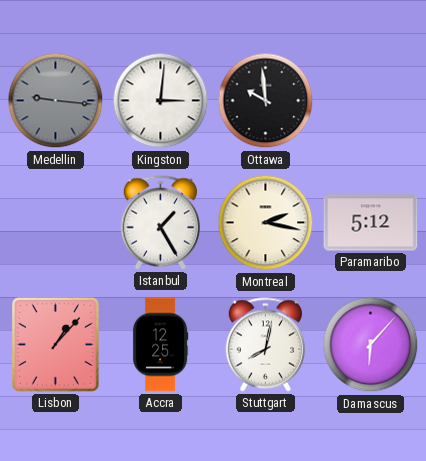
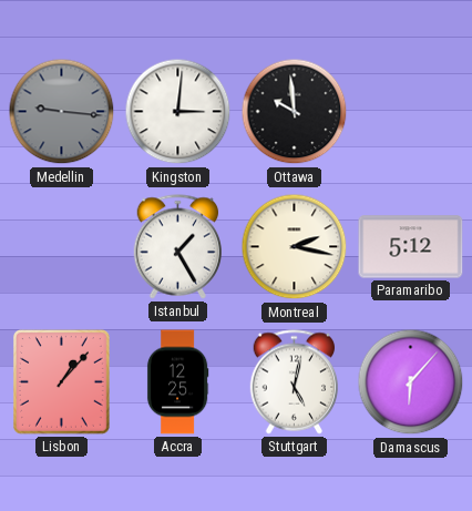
Stuttgart: 8:02 -> 5:02
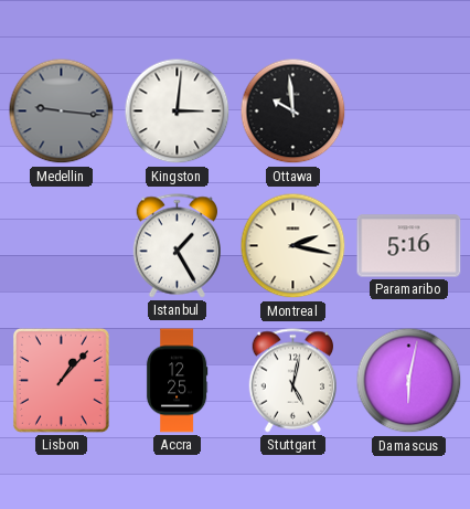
Paramaribo: 5:12 -> 5:16
Damascus: 6:07 -> 6:02
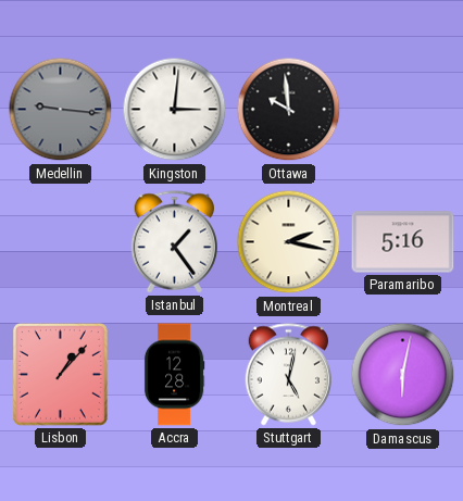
Istanbul: 1:25 -> 1:24
Accra: 12:25 -> 12:28
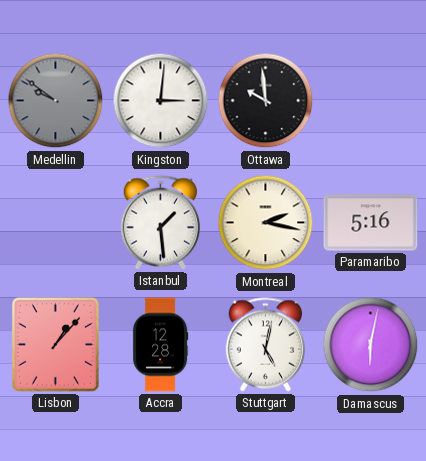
Medellin: 9:16 -> 9:51
Istanbul: 1:24 -> 1:29
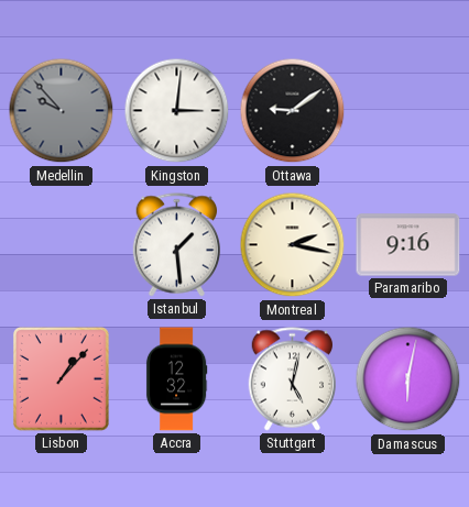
Medellin: 9:51 -> 9:53
Ottawa: 9:59 -> 9:09
Paramaribo: 5:16 -> 9:16
Accra: 12:28 -> 12:32
